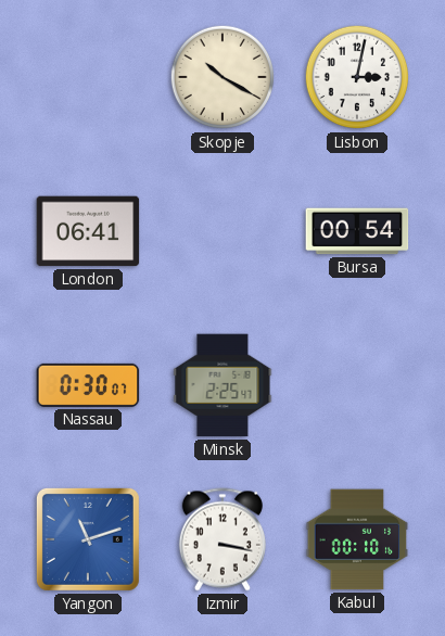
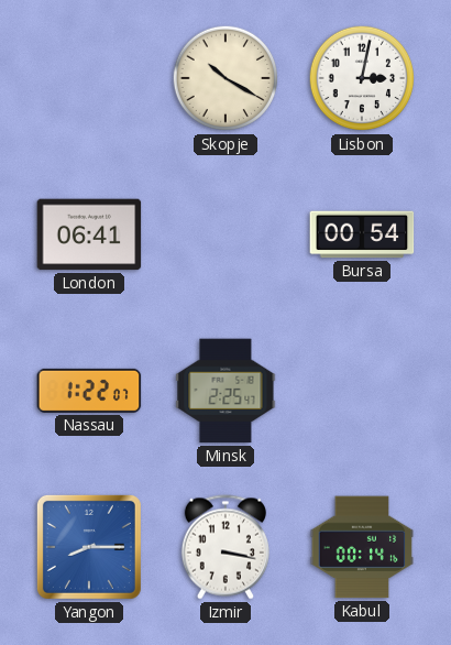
Nassau: 0:30 -> 1:22
Yangon: 11:12 -> 8:15
Kabul: 00:10 -> 00:14
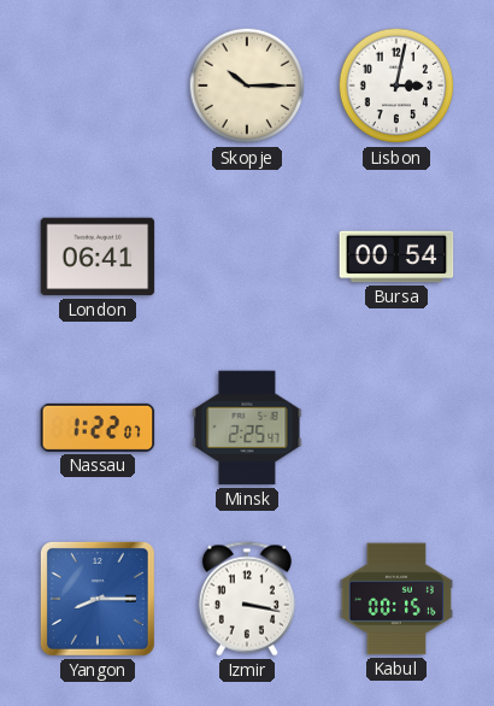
Skopje: 10:20 -> 10:15
Kabul: 00:14 -> 00:15
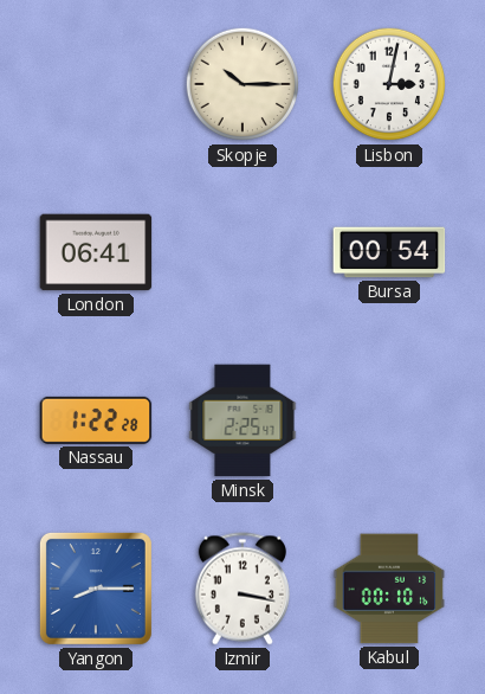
Nassau: 1:22:07 -> 1:22:28
Kabul: 00:15 -> 00:10
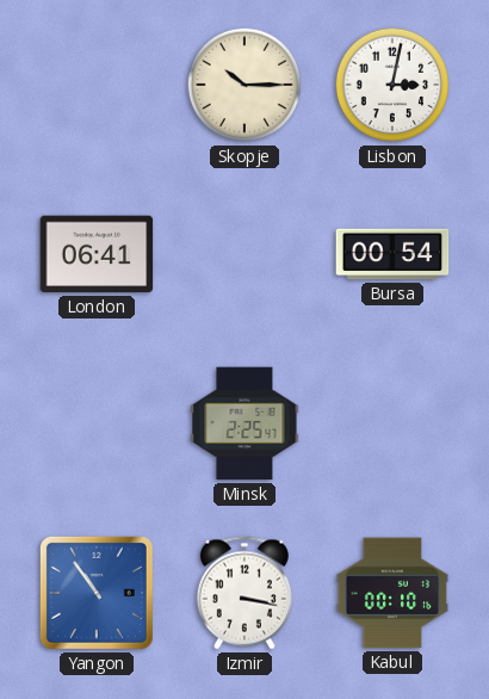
Nassau: 1:22 -> none
Yangon: 8:15 -> 10:54
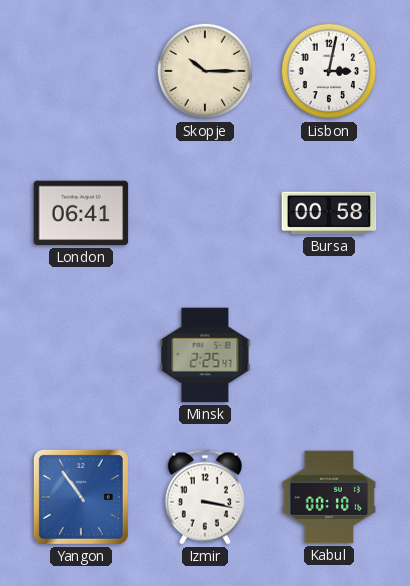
Bursa: 00:54 -> 00:58
